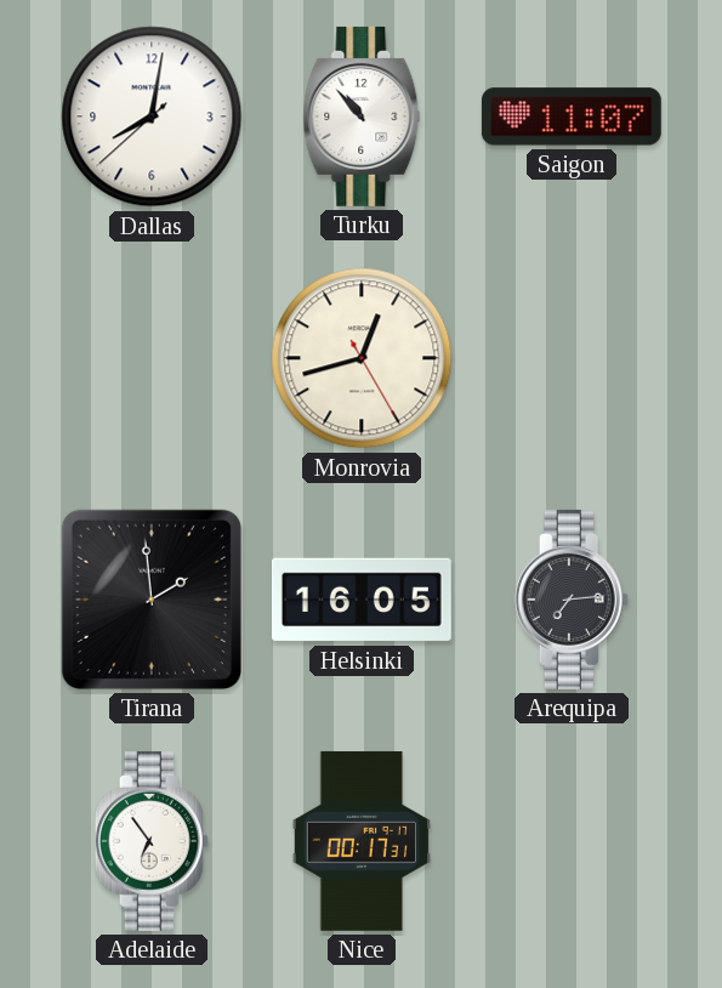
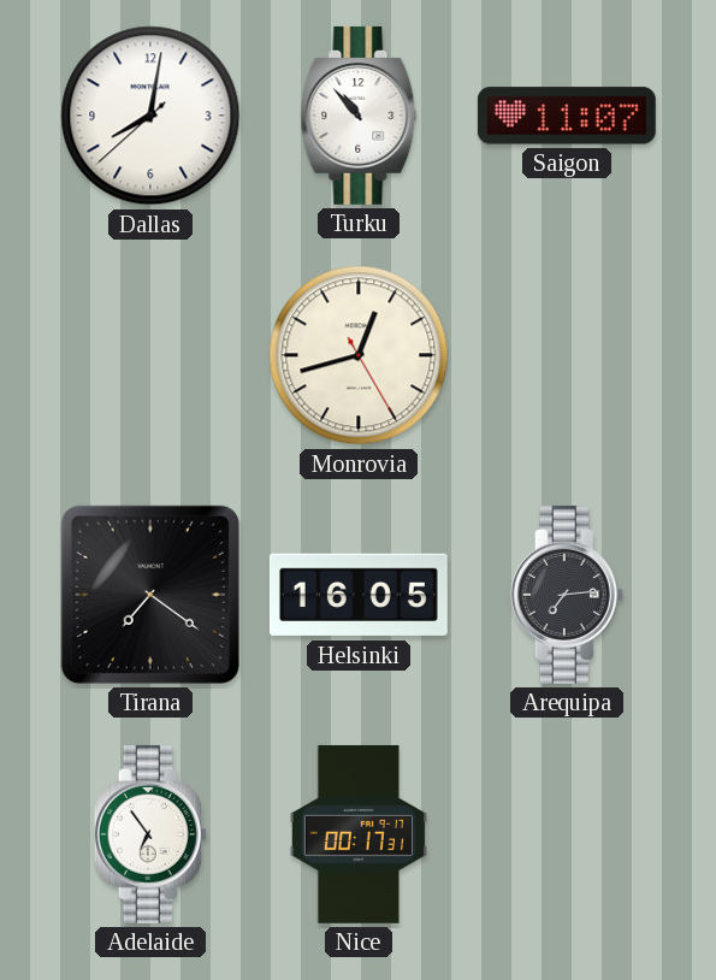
Tirana: 1:59 -> 7:21
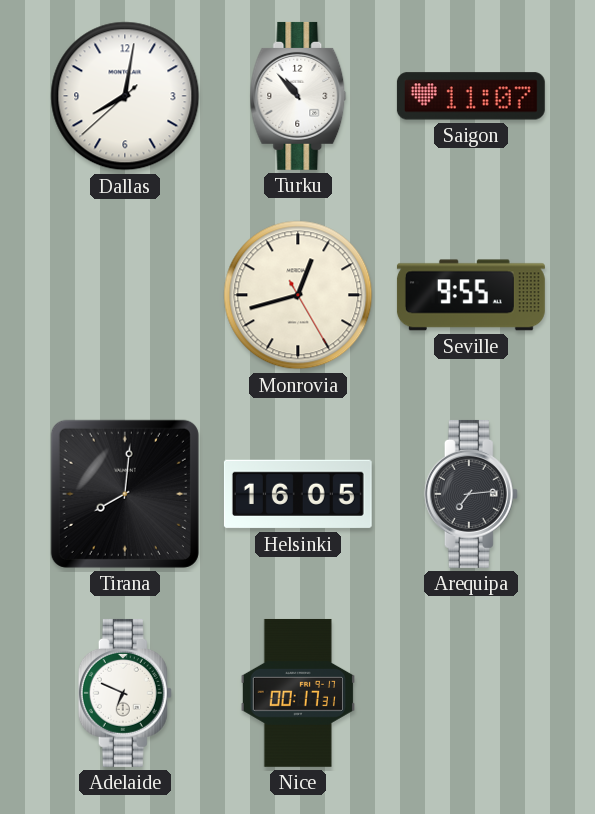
Seville: none -> 9:55
Tirana: 7:21 -> 8:01
Adelaide: 6:54 -> 6:49
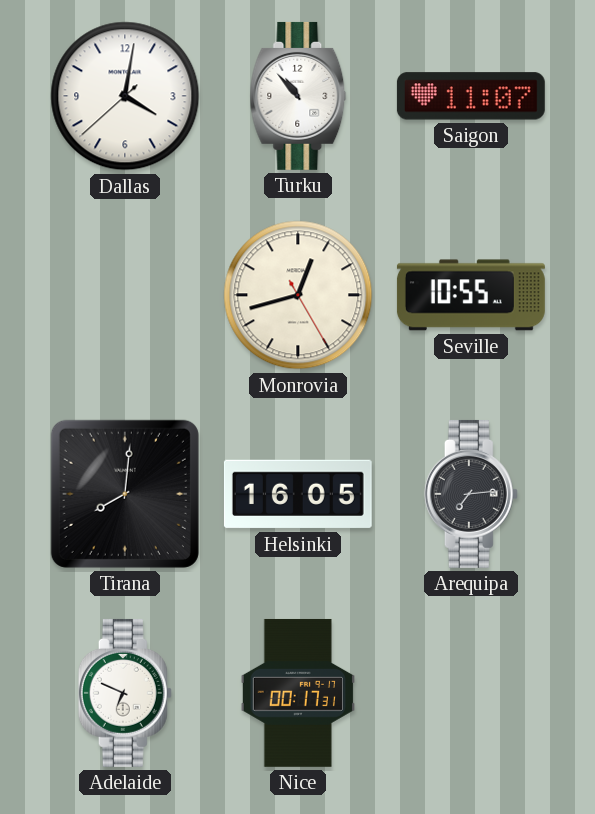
Dallas: 8:01 -> 4:01
Seville: 9:55 -> 10:55
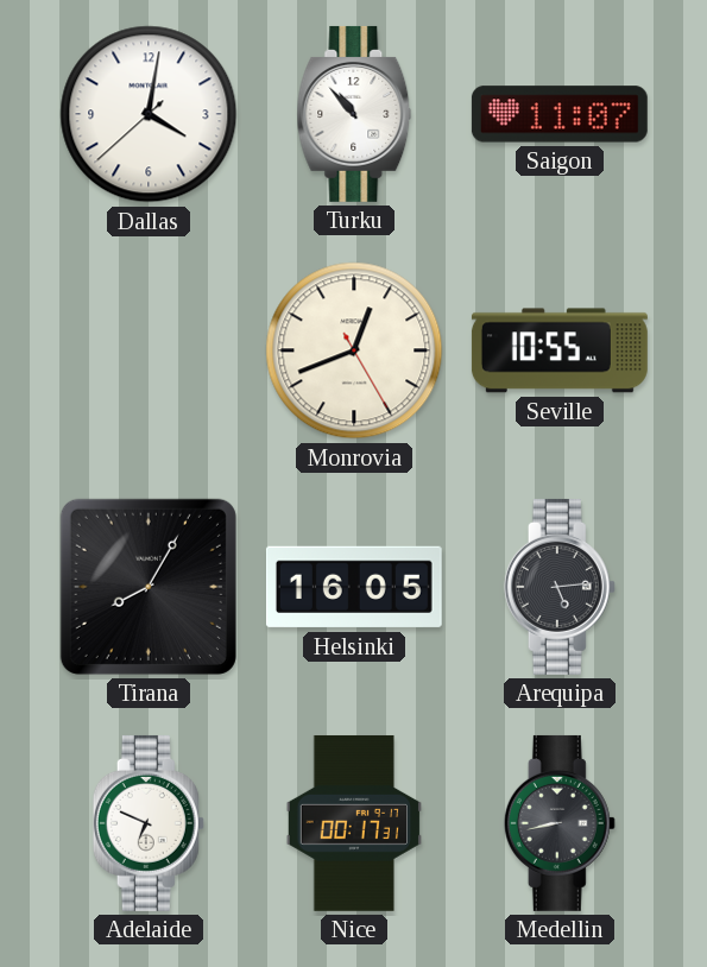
Monrovia: 12:42 -> 12:41
Tirana: 8:01 -> 8:05
Arequipa: 7:14 -> 5:14
Medellin: none -> 8:43
